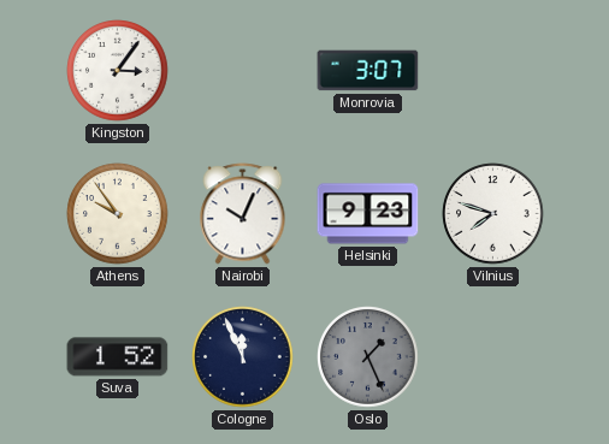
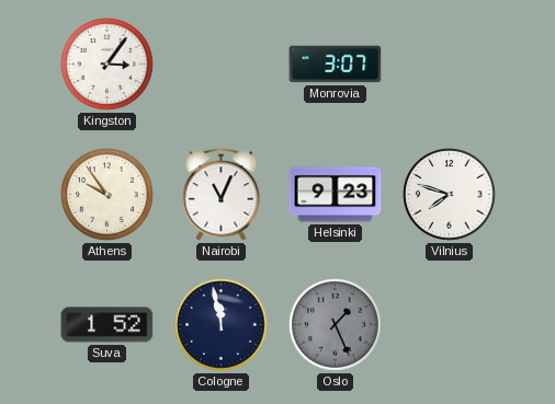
Nairobi: 10:04 -> 11:04
Cologne: 11:56 -> 11:58
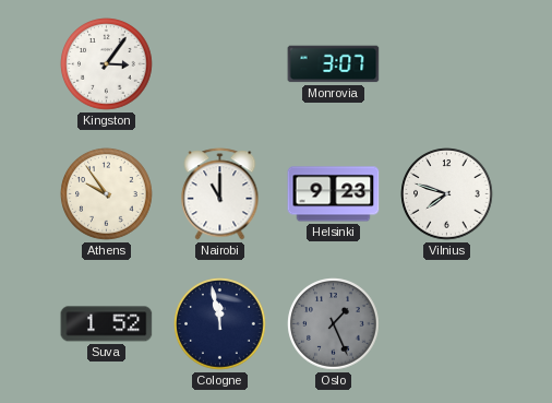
Nairobi: 11:04 -> 11:00
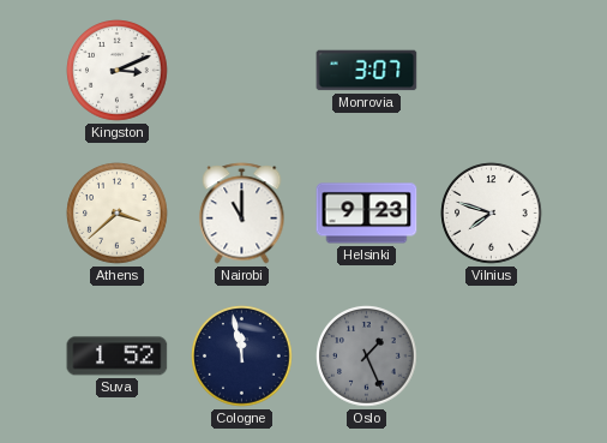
Kingston: 3:06 -> 3:11
Athens: 9:54 -> 3:38
